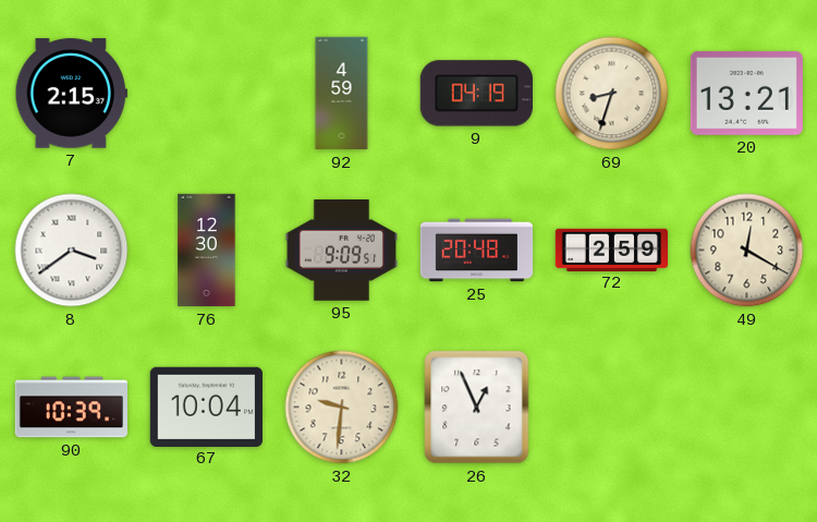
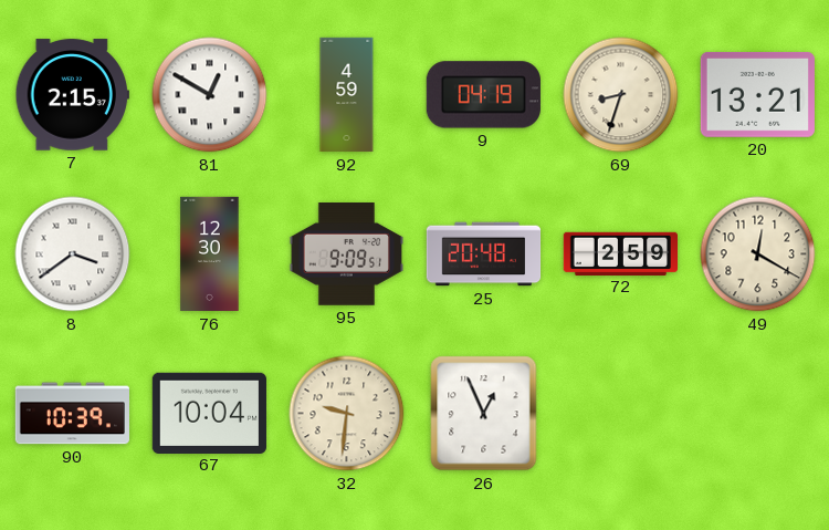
81: none -> 12:50
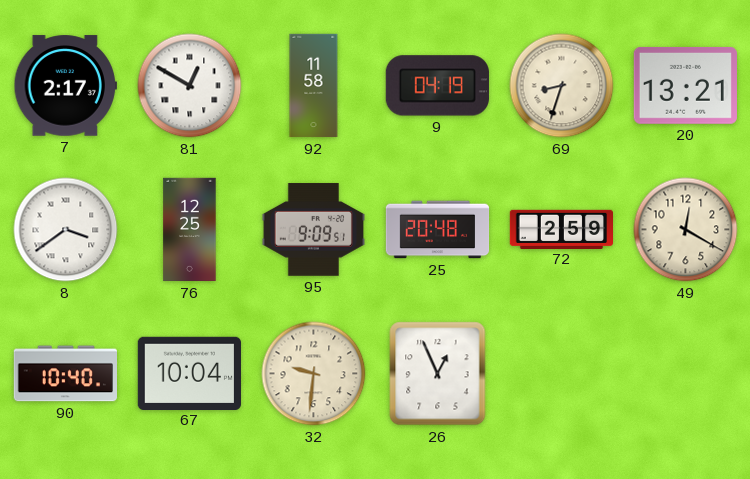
7: 2:15 -> 2:17
92: 4:59 -> 11:58
76: 12:30 -> 12:25
90: 10:39 -> 10:40
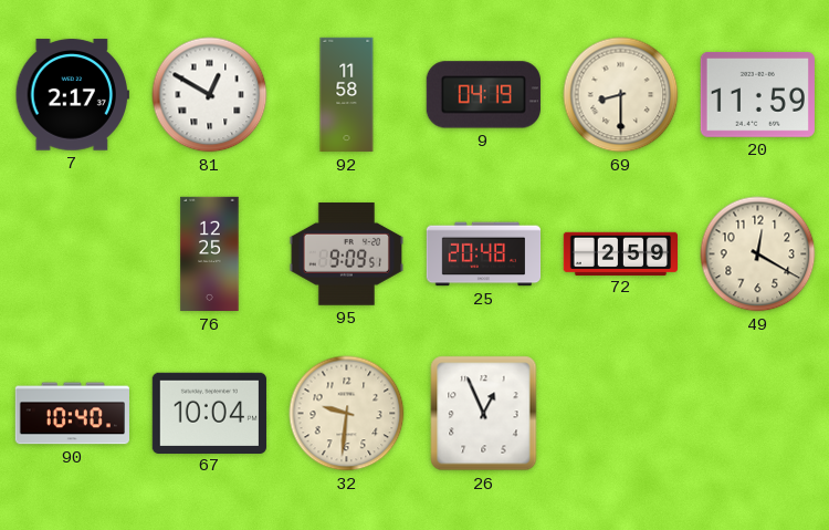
69: 8:33 -> 8:30
20: 13:21 -> 11:59
8: 3:39 -> none
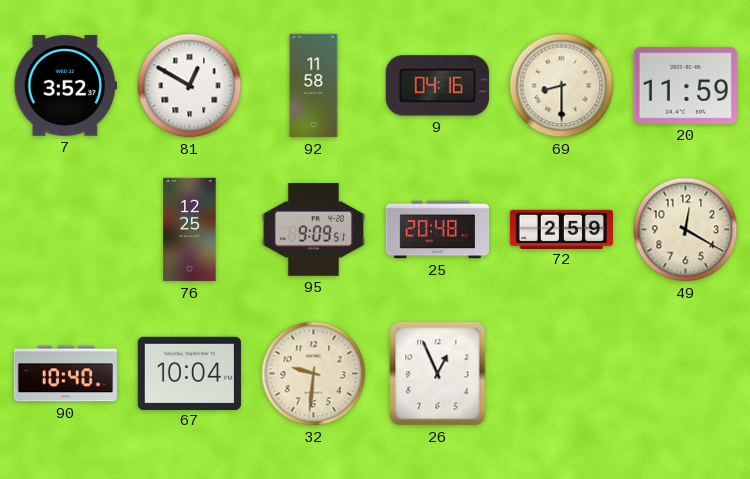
7: 2:17 -> 3:52
9: 04:19 -> 04:16
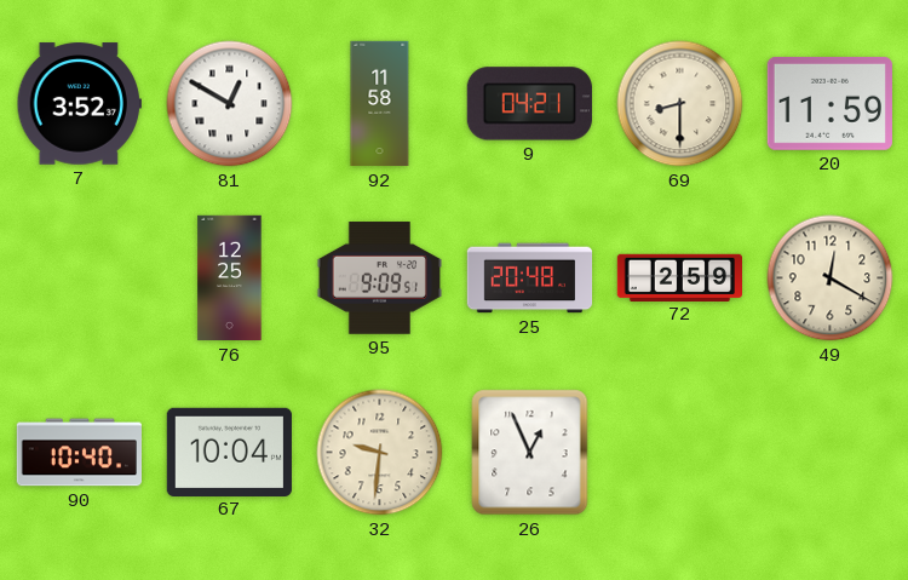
9: 04:16 -> 04:21
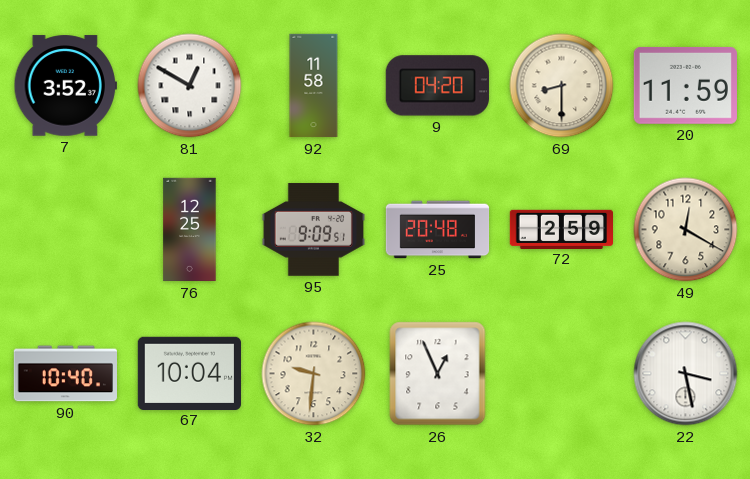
9: 04:21 -> 04:20
22: none -> 3:28
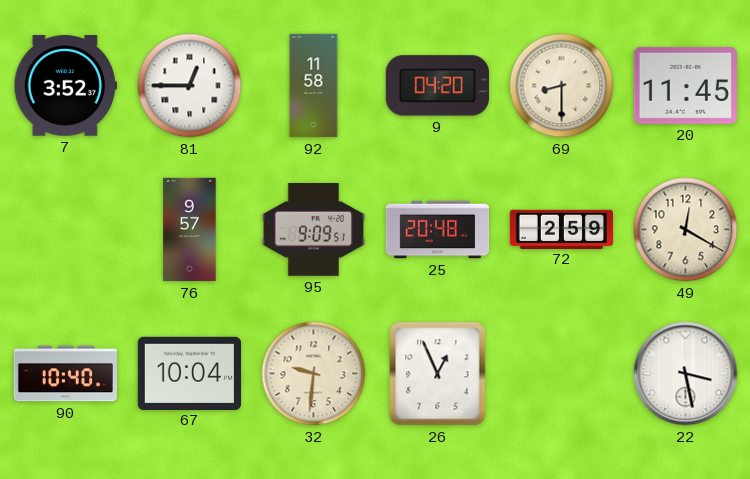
81: 12:50 -> 12:45
20: 11:59 -> 11:45
76: 12:25 -> 9:57
